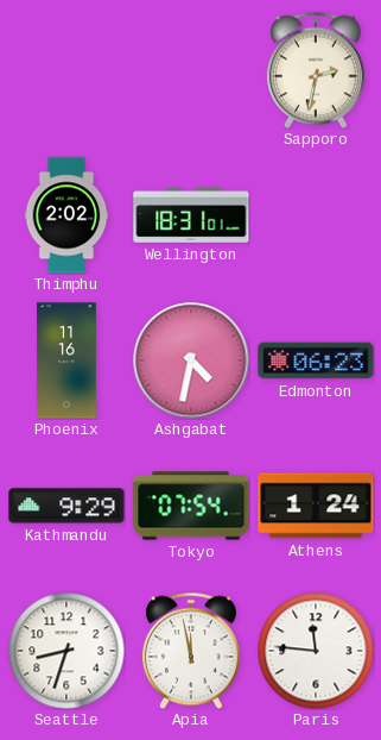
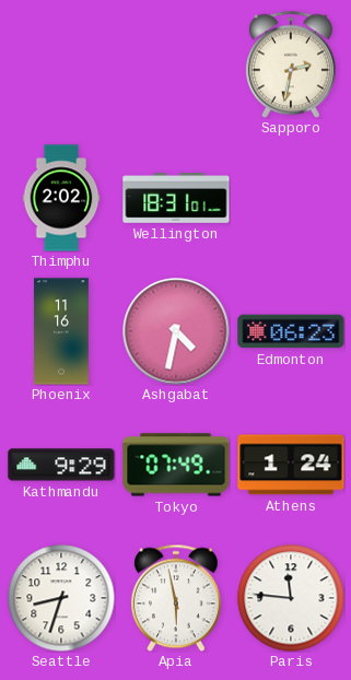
Tokyo: 07:54 -> 07:49
Apia: 11:58 -> 5:58
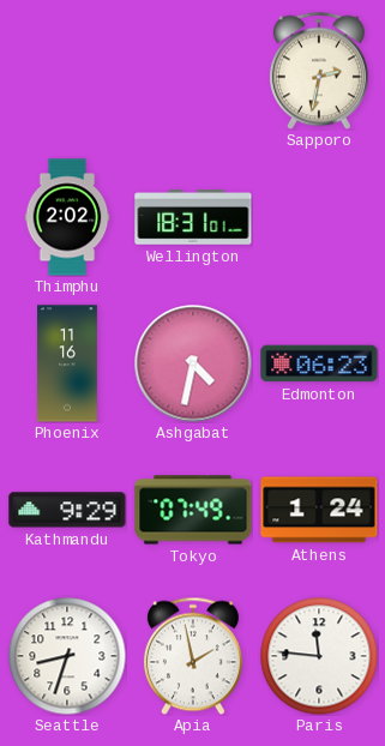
Apia: 5:58 -> 1:58
